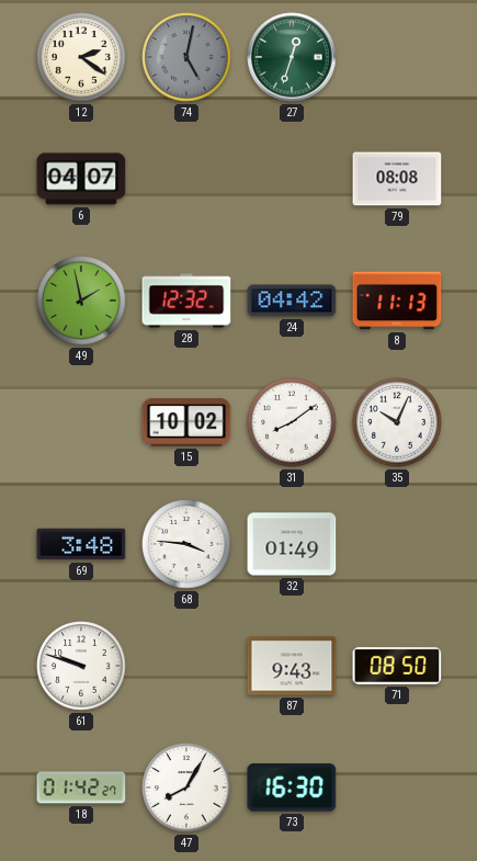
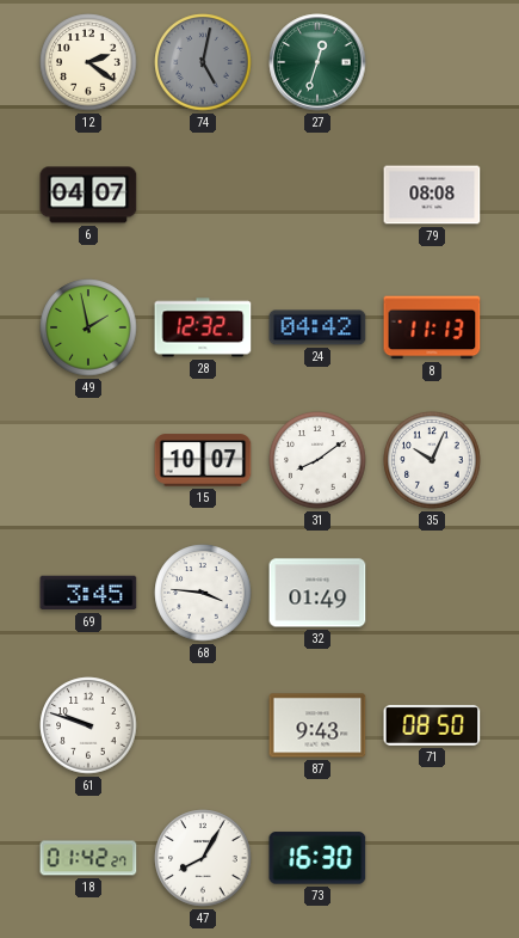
15: 10:02 -> 10:07
69: 3:48 -> 3:45
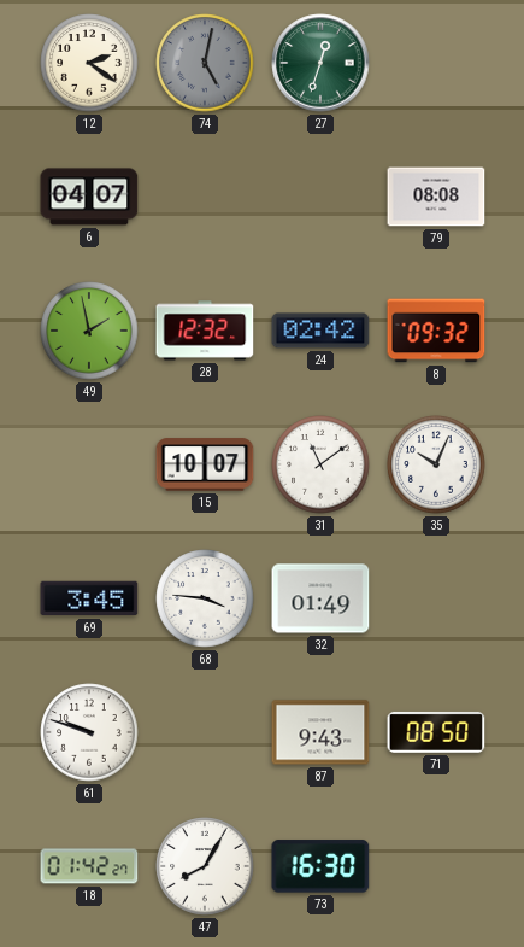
24: 04:42 -> 02:42
8: 11:13 -> 09:32
31: 8:09 -> 11:09
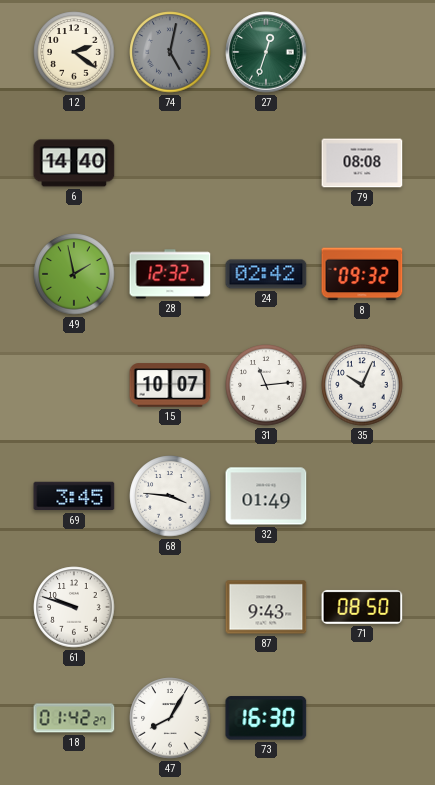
6: 04:07 -> 14:40
31: 11:09 -> 11:14
